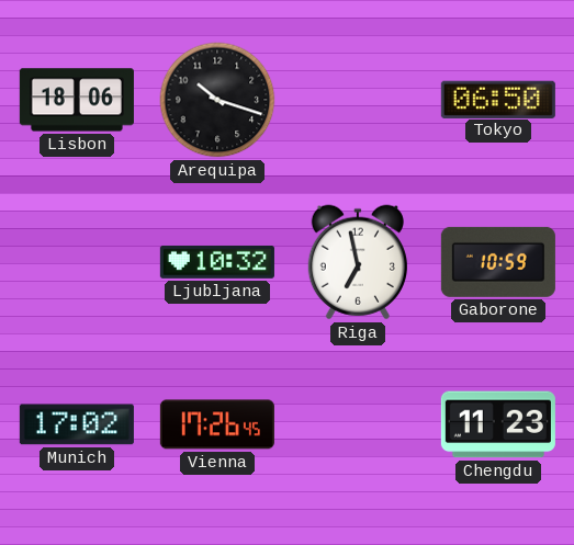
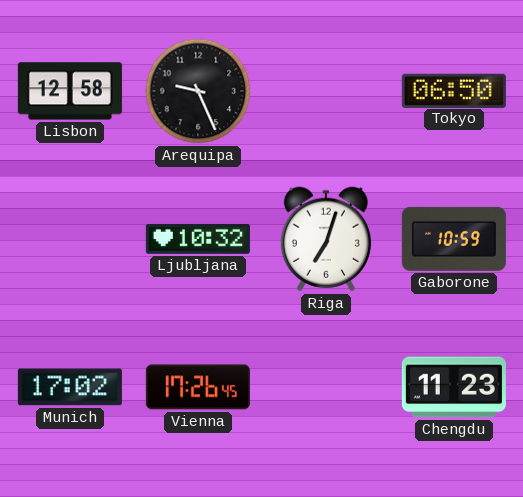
Lisbon: 18:06 -> 12:58
Arequipa: 10:18 -> 9:26
Riga: 6:58 -> 7:03
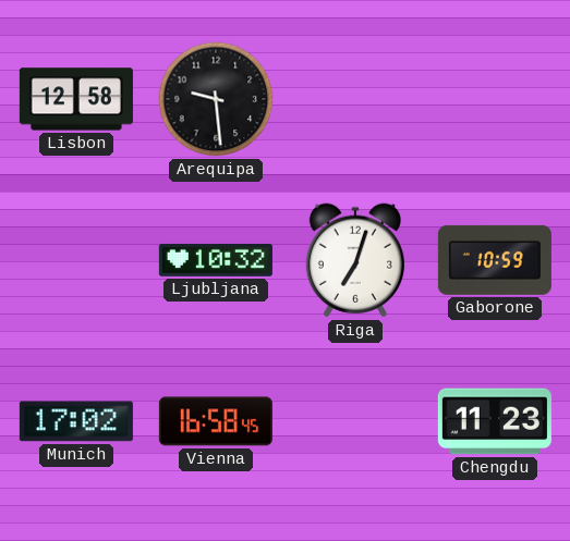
Arequipa: 9:26 -> 9:29
Tokyo: 06:50 -> none
Vienna: 17:26 -> 16:58
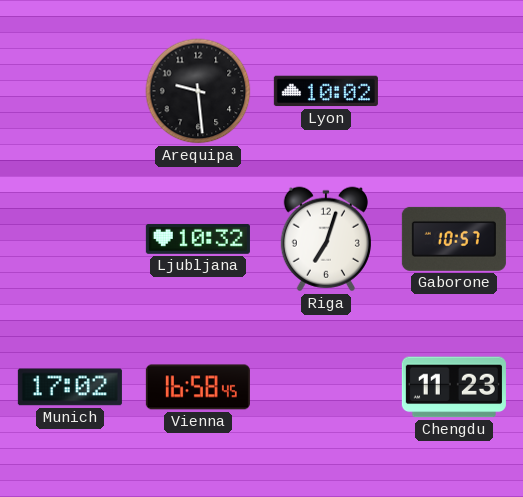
Lisbon: 12:58 -> none
Lyon: none -> 10:02
Gaborone: 10:59 -> 10:57
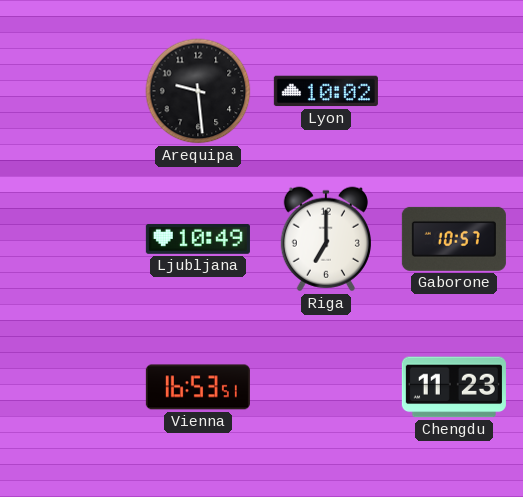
Ljubljana: 10:32 -> 10:49
Riga: 7:03 -> 7:00
Munich: 17:02 -> none
Vienna: 16:58 -> 16:53
